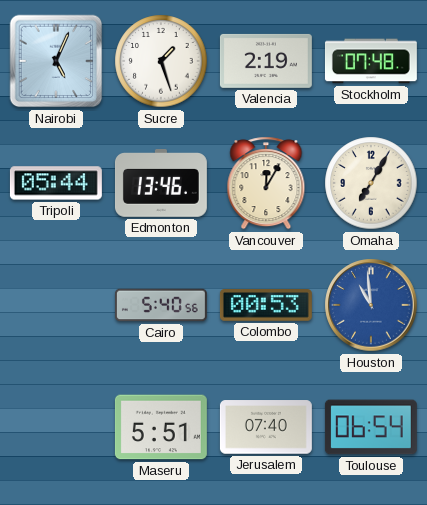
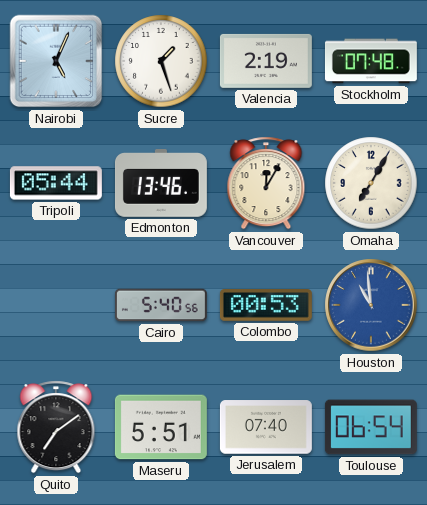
Quito: none -> 7:09
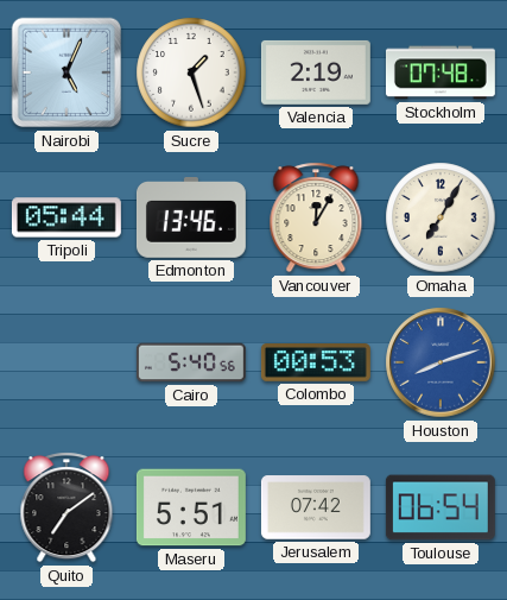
Houston: 10:59 -> 8:12
Jerusalem: 07:40 -> 07:42
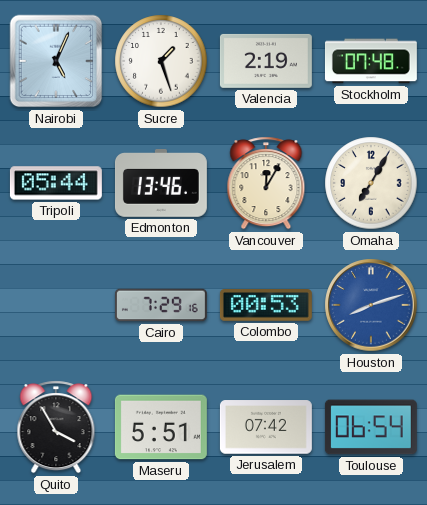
Cairo: 5:40 -> 7:29
Quito: 7:09 -> 3:55
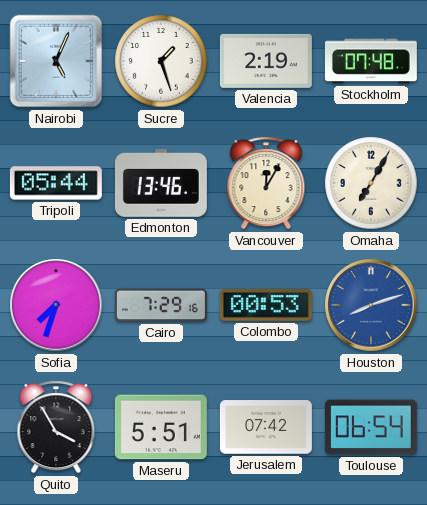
Sofia: none -> 7:33
